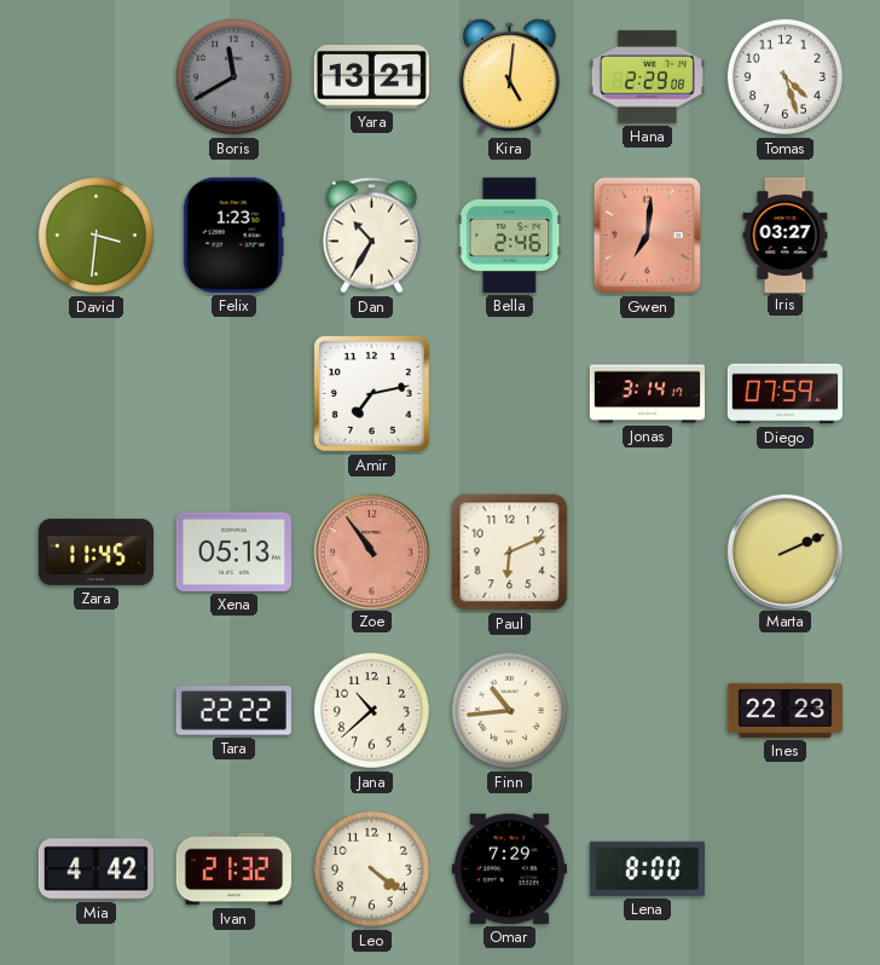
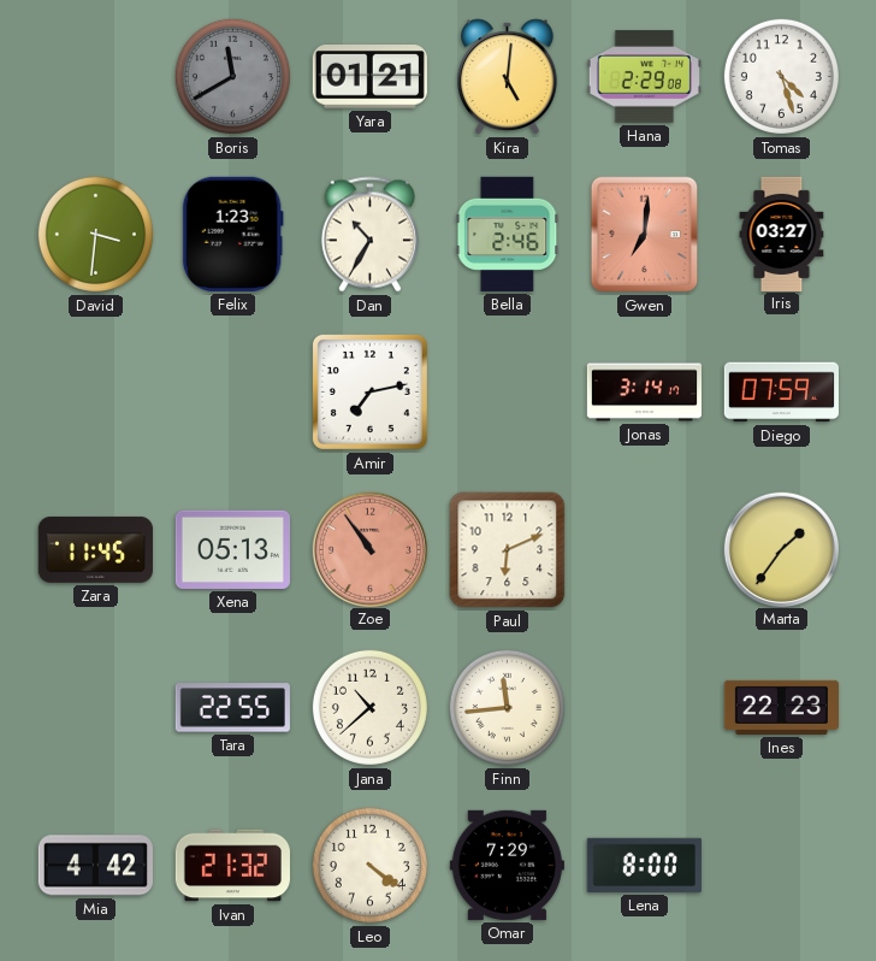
Yara: 13:21 -> 01:21
Marta: 2:11 -> 1:36
Tara: 22:22 -> 22:55
Finn: 10:44 -> 11:44
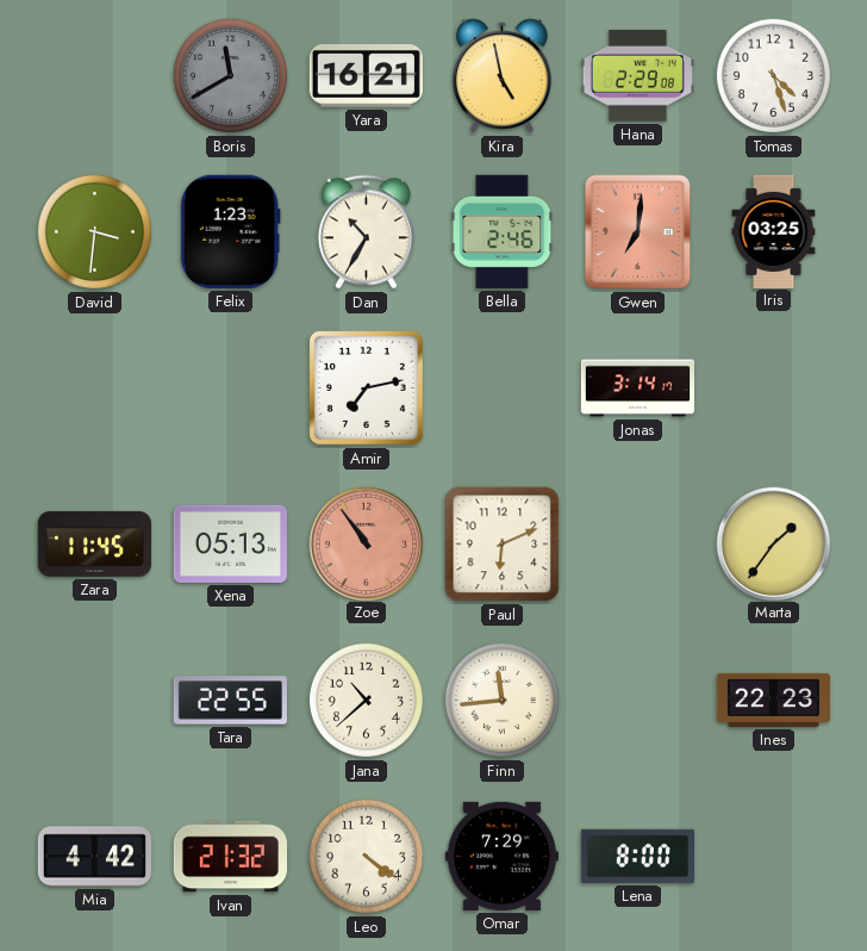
Yara: 01:21 -> 16:21
Kira: 5:01 -> 4:58
Iris: 03:27 -> 03:25
Diego: 07:59 -> none
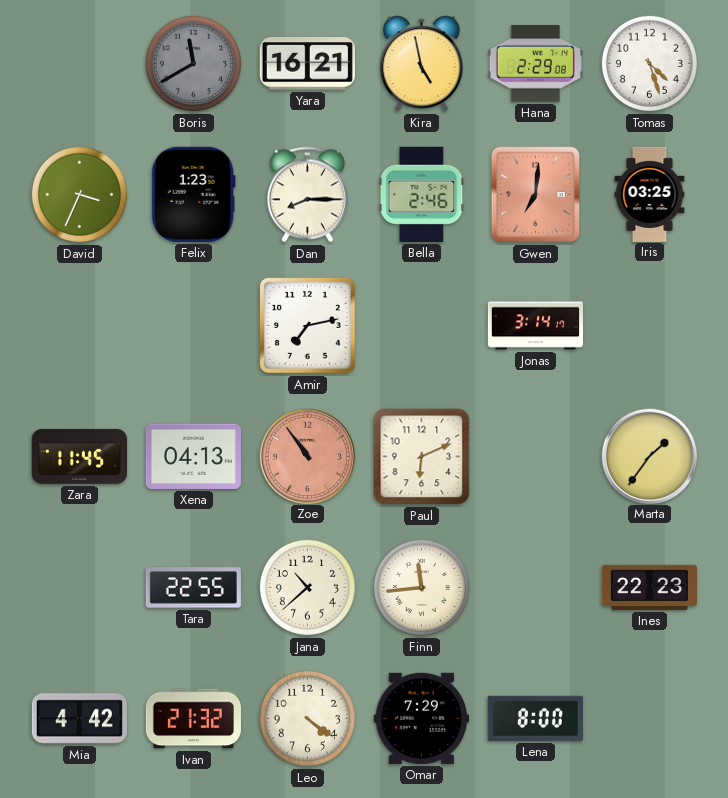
David: 3:31 -> 3:34
Dan: 10:35 -> 8:15
Xena: 05:13 -> 04:13
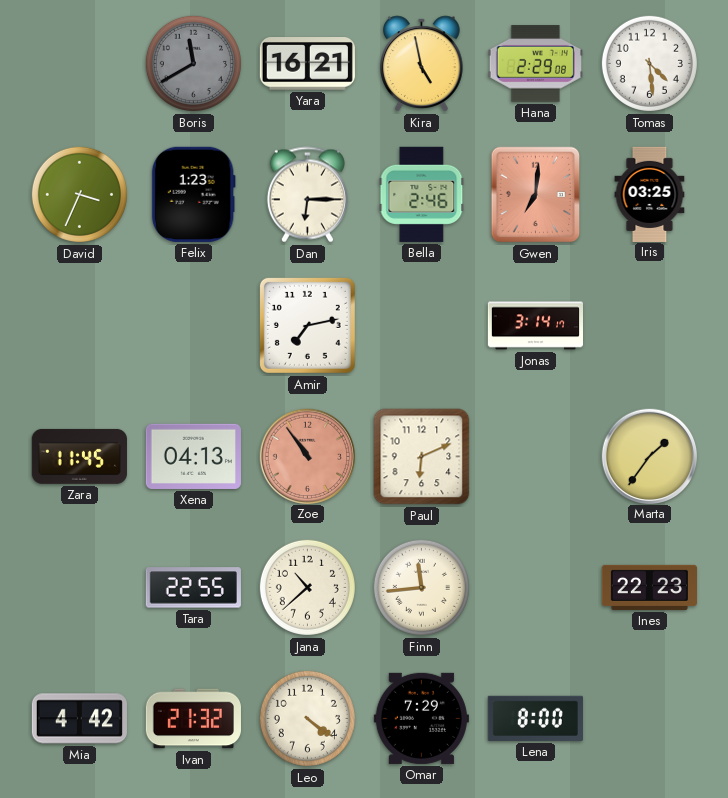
Tomas: 4:27 -> 4:29
Dan: 8:15 -> 6:15
